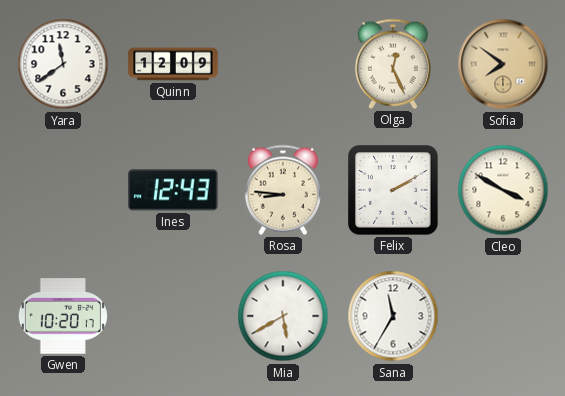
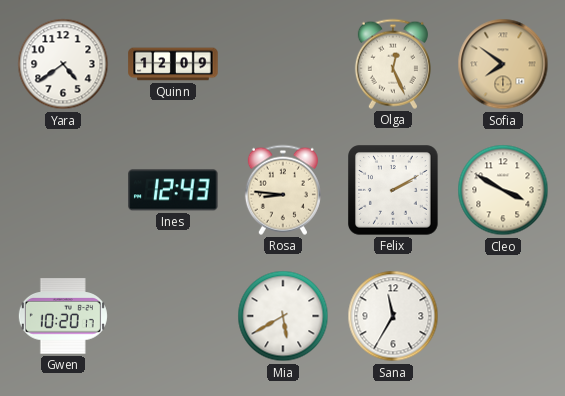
Yara: 11:39 -> 4:39
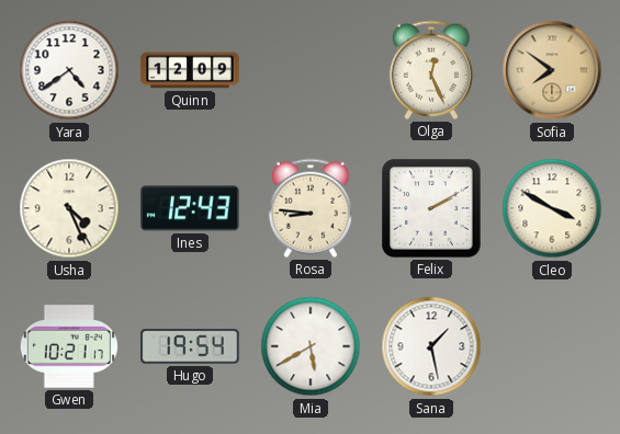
Usha: none -> 4:26
Gwen: 10:20 -> 10:21
Hugo: none -> 19:54
Sana: 11:35 -> 1:28
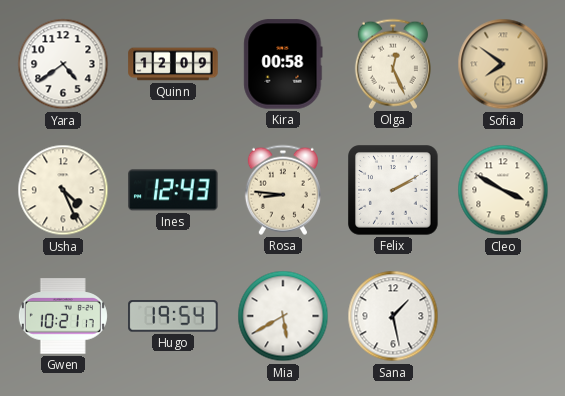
Kira: none -> 00:58
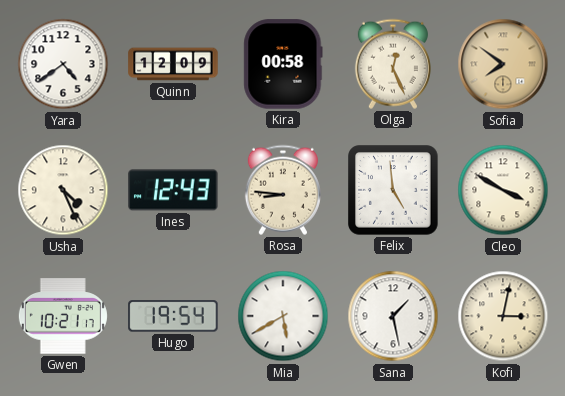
Felix: 2:10 -> 4:59
Kofi: none -> 3:02
